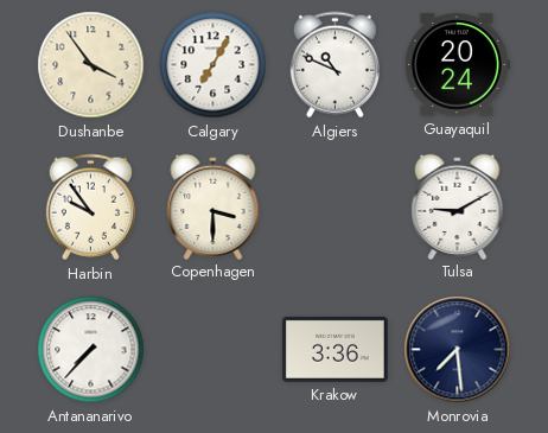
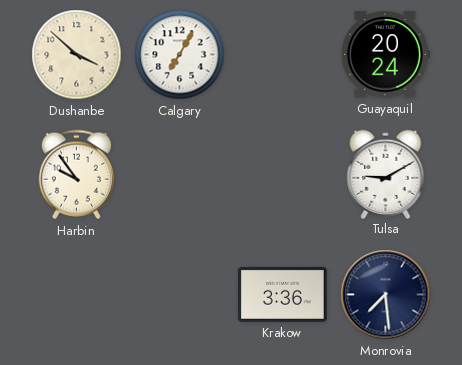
Dushanbe: 3:54 -> 3:52
Algiers: 10:49 -> none
Copenhagen: 3:30 -> none
Antananarivo: 7:37 -> none
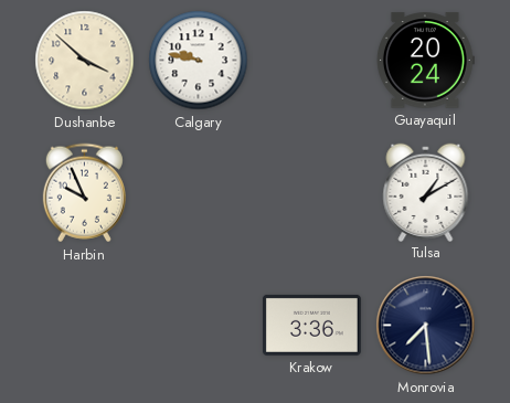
Calgary: 7:05 -> 9:47
Harbin: 9:54 -> 9:56
Tulsa: 9:10 -> 1:10
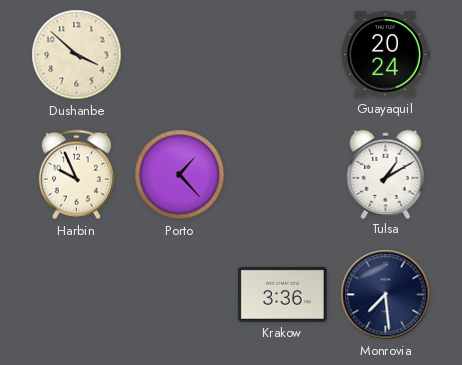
Calgary: 9:47 -> none
Porto: none -> 1:23
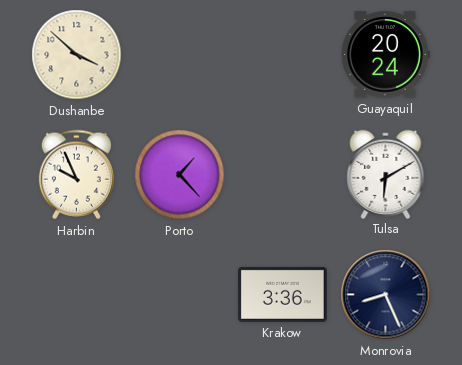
Tulsa: 1:10 -> 6:10
Monrovia: 7:29 -> 8:26
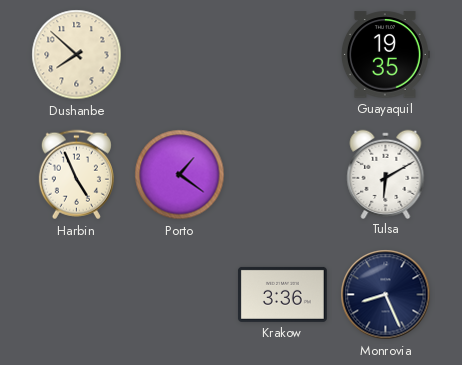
Dushanbe: 3:52 -> 7:52
Guayaquil: 20:24 -> 19:35
Harbin: 9:56 -> 4:56
Porto: 1:23 -> 1:21
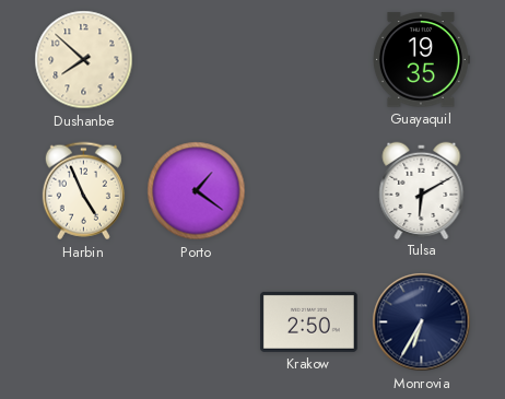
Krakow: 3:36 -> 2:50
Monrovia: 8:26 -> 6:35
